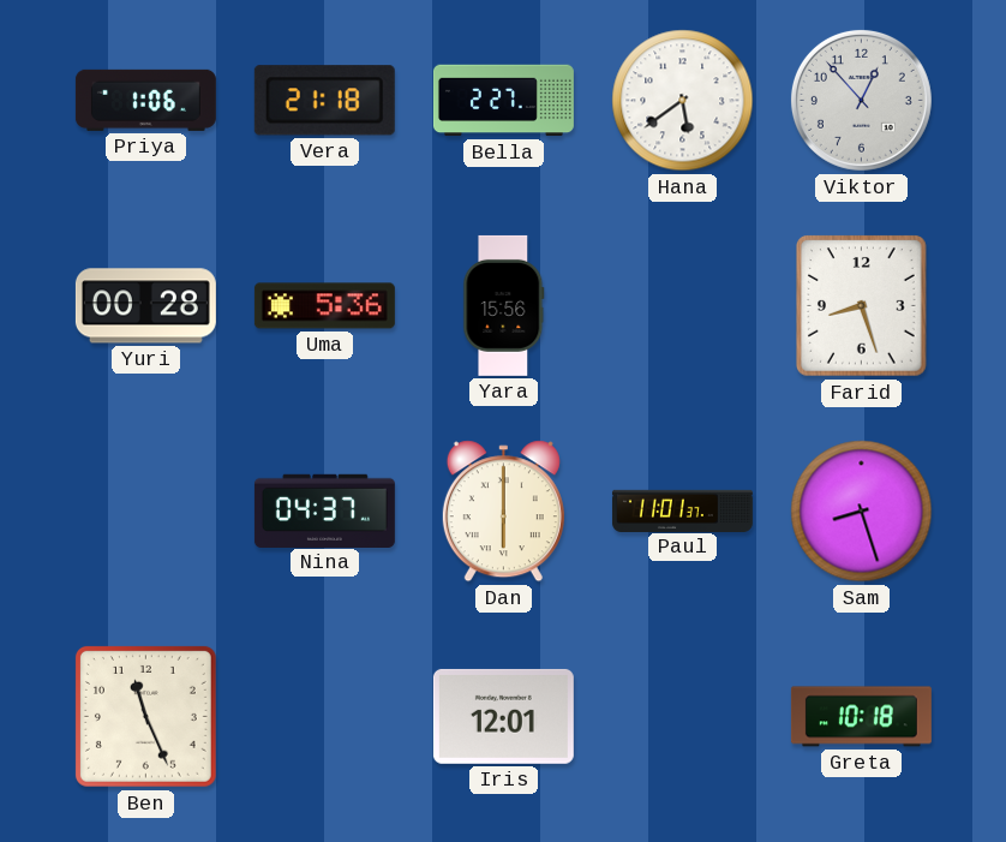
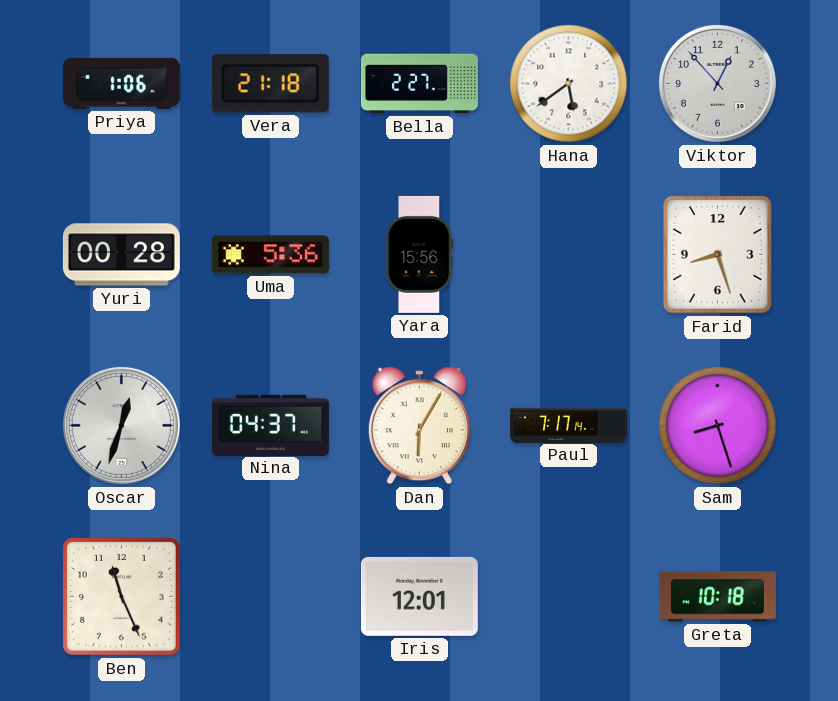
Oscar: none -> 12:33
Dan: 6:00 -> 6:05
Paul: 11:01 -> 7:17
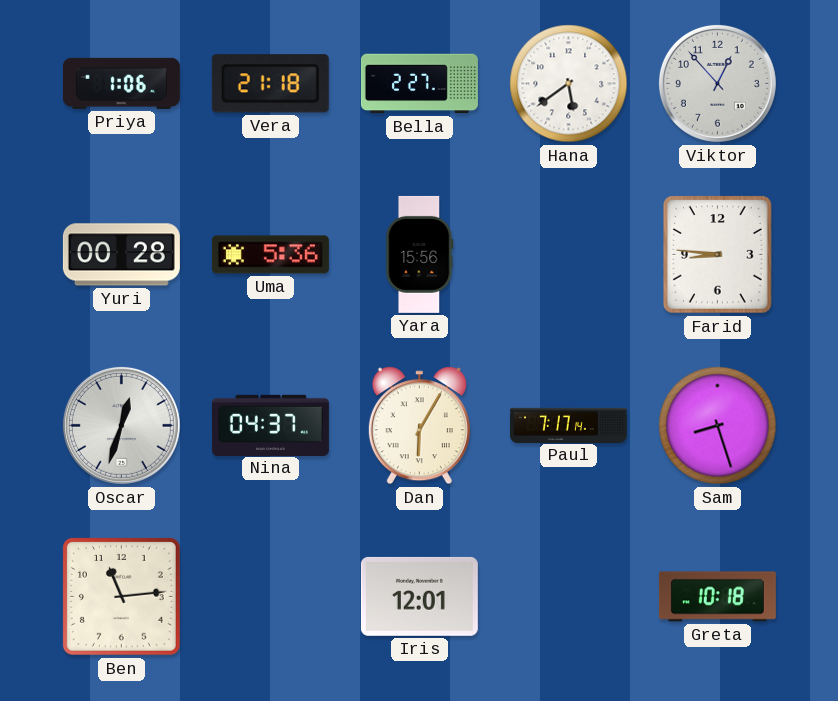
Farid: 8:27 -> 8:46
Ben: 11:26 -> 11:14
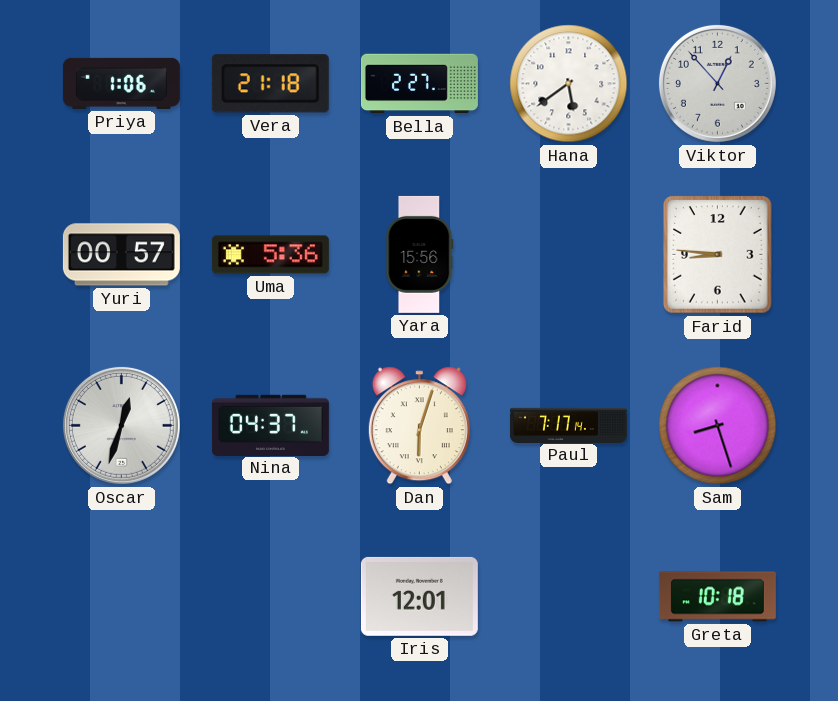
Yuri: 00:28 -> 00:57
Dan: 6:05 -> 6:03
Ben: 11:14 -> none
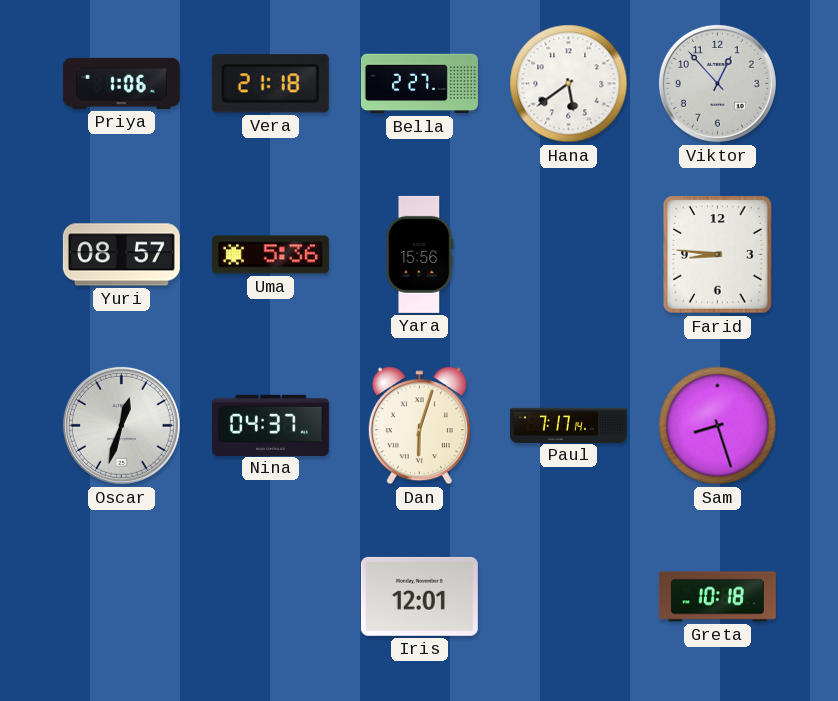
Yuri: 00:57 -> 08:57
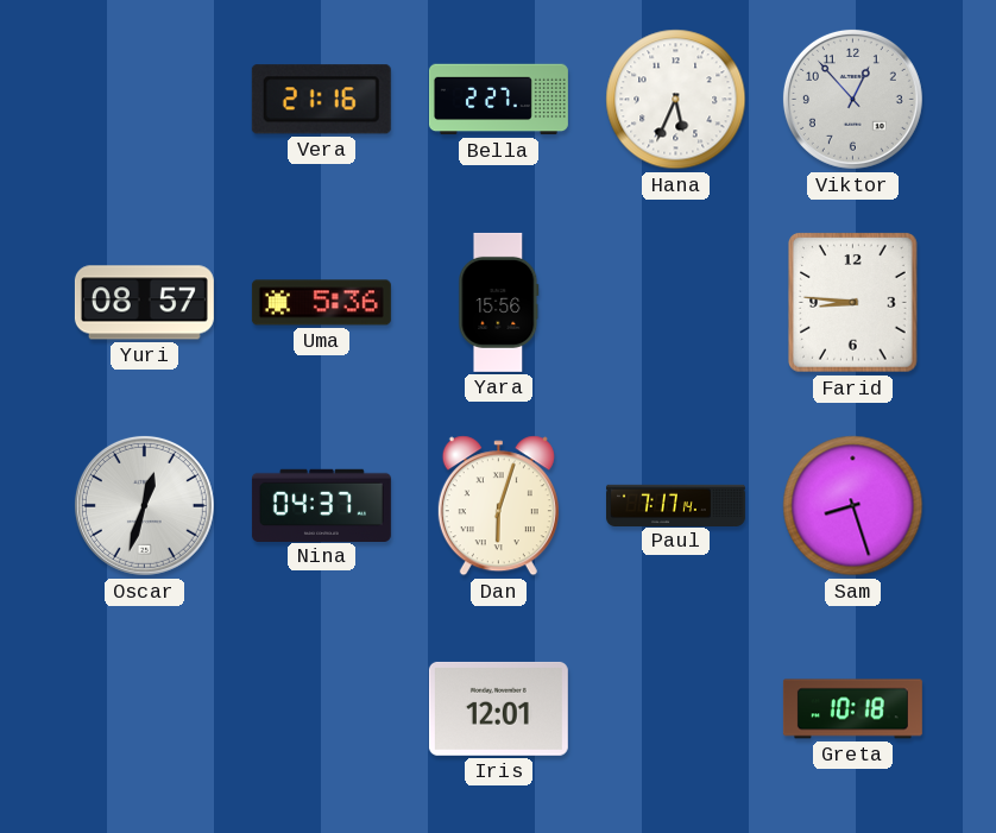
Priya: 1:06 -> none
Vera: 21:18 -> 21:16
Hana: 5:39 -> 5:34
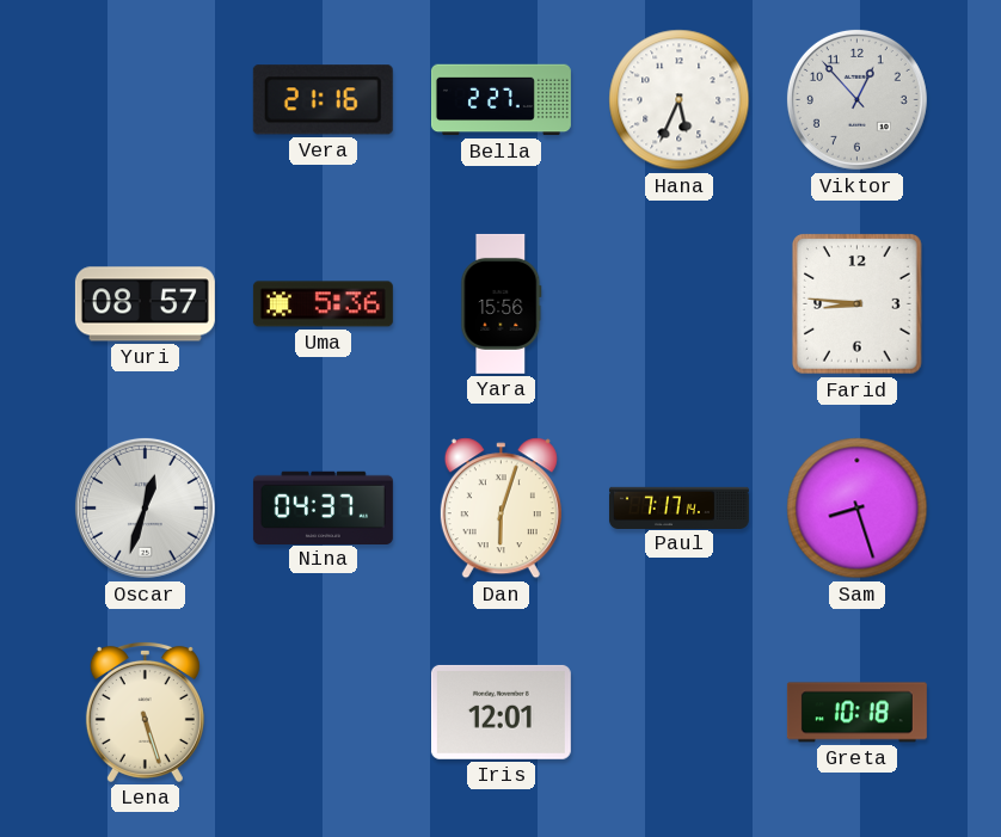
Lena: none -> 5:27
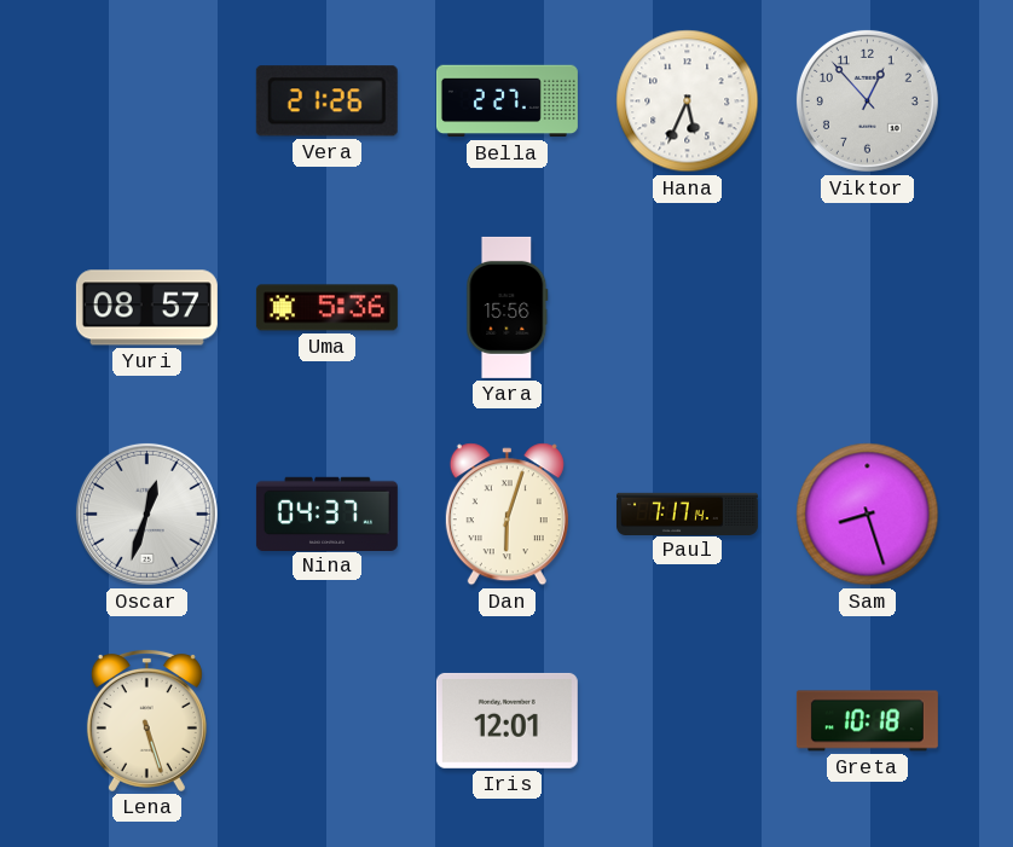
Vera: 21:16 -> 21:26
Farid: 8:46 -> none
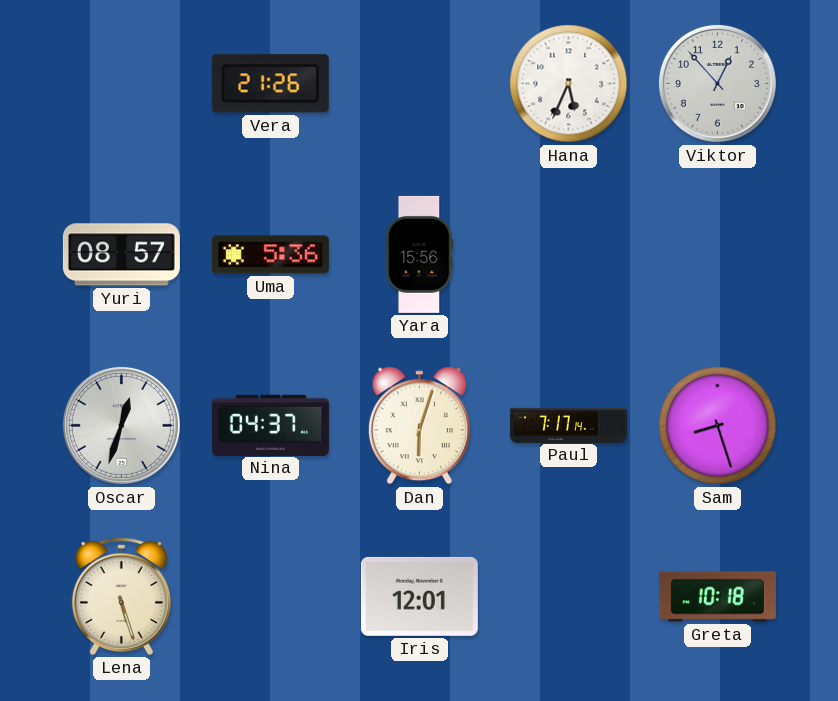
Bella: 2:27 -> none
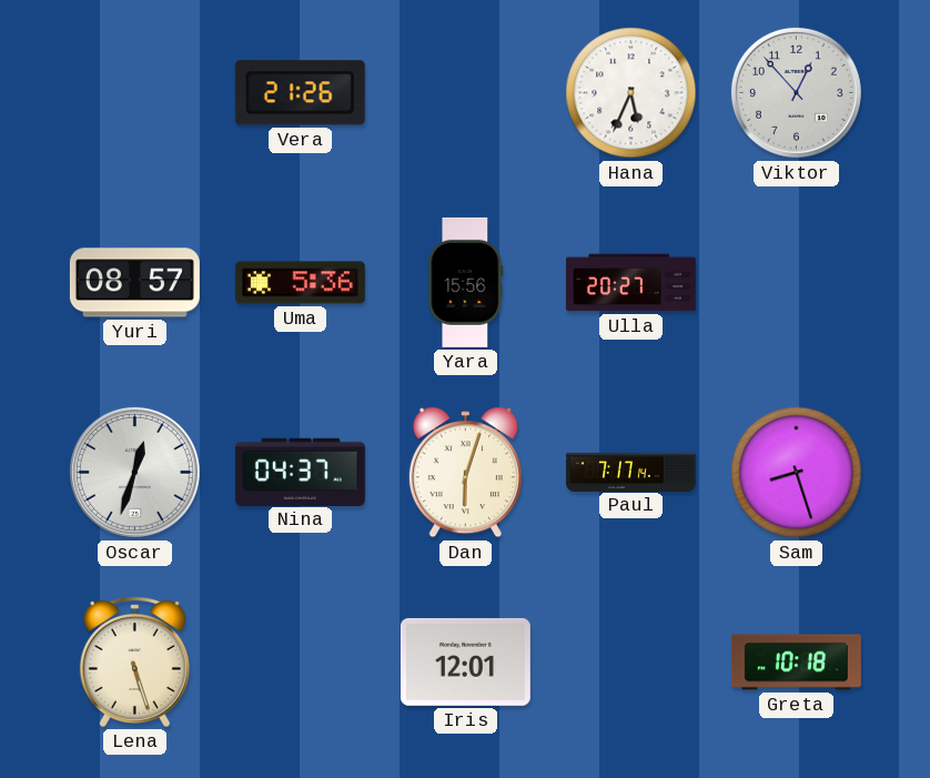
Ulla: none -> 20:27
